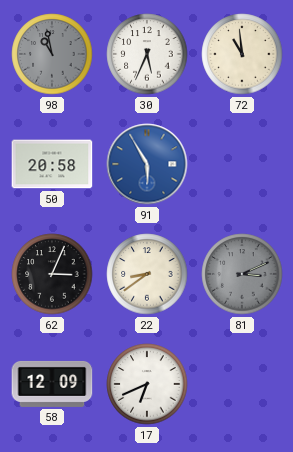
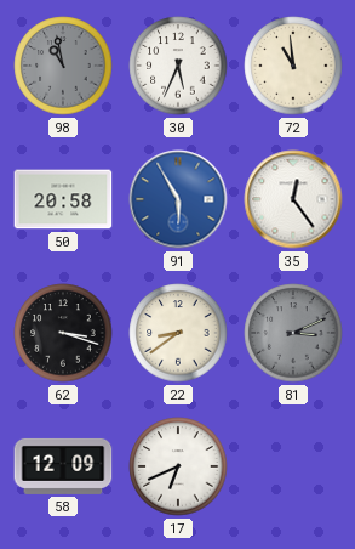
35: none -> 12:24
62: 3:04 -> 3:18
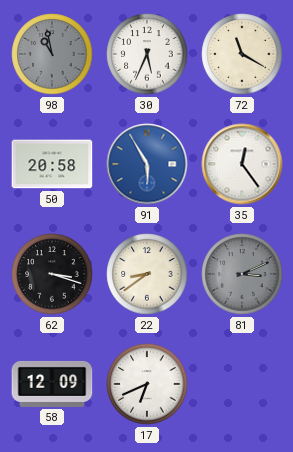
72: 10:59 -> 11:20
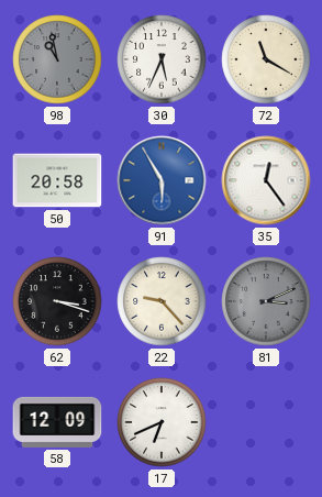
22: 8:39 -> 9:23
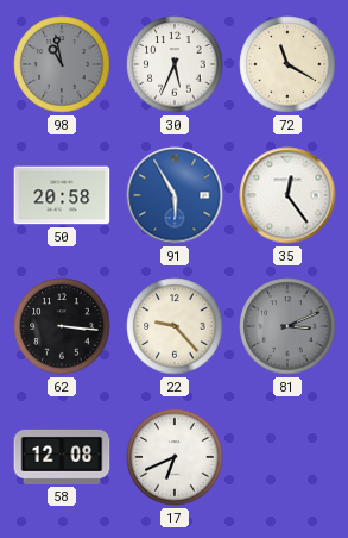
62: 3:18 -> 3:16
58: 12:09 -> 12:08
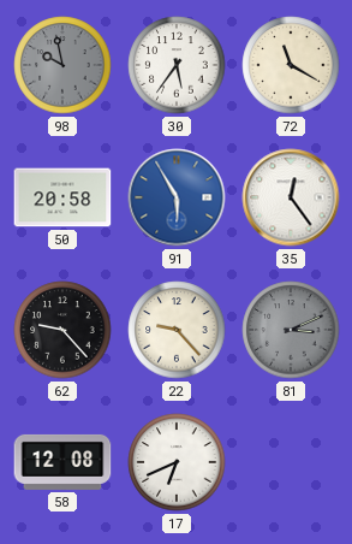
98: 10:58 -> 9:58
30: 5:34 -> 5:36
62: 3:16 -> 9:23
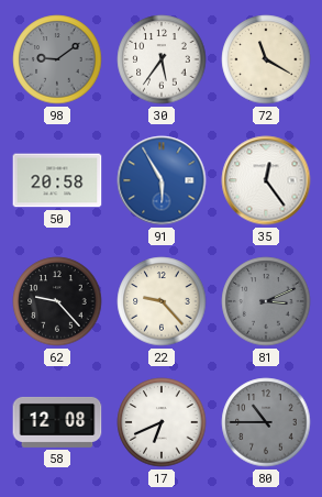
98: 9:58 -> 9:09
80: none -> 10:45
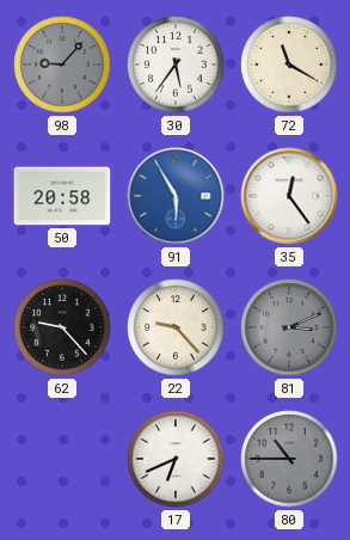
98: 9:09 -> 9:07
58: 12:08 -> none
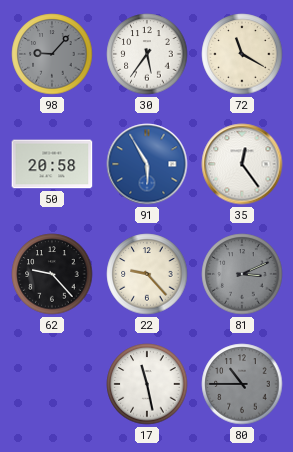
17: 6:41 -> 11:28
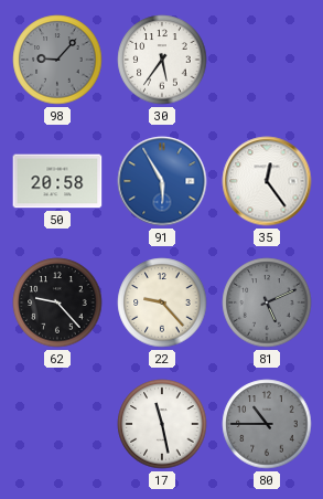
72: 11:20 -> none
81: 3:11 -> 5:11
